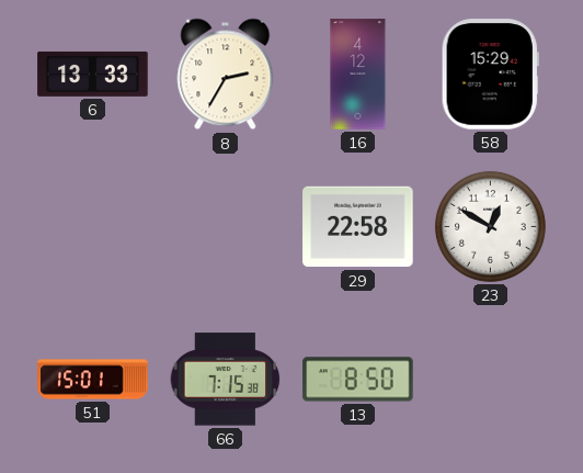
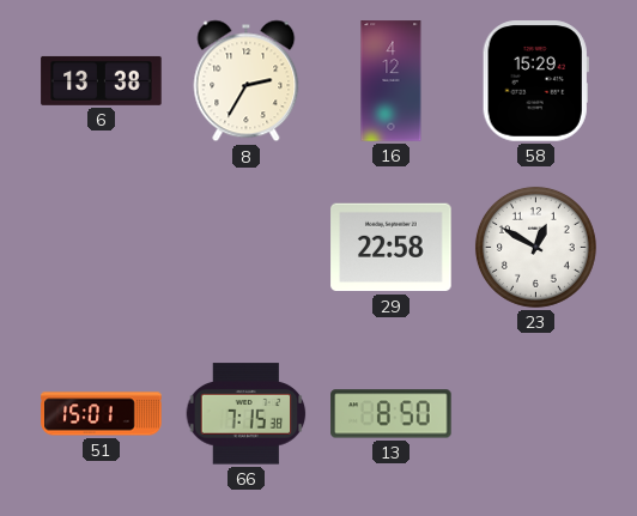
6: 13:33 -> 13:38
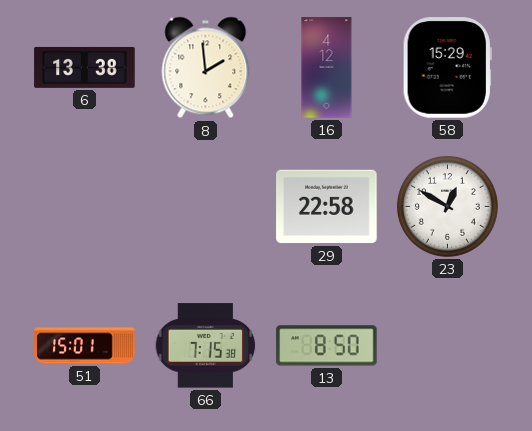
8: 2:35 -> 1:59
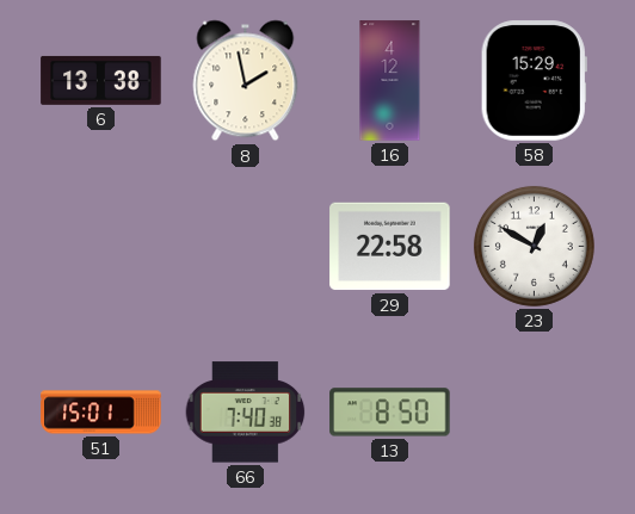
8: 1:59 -> 1:58
66: 7:15 -> 7:40
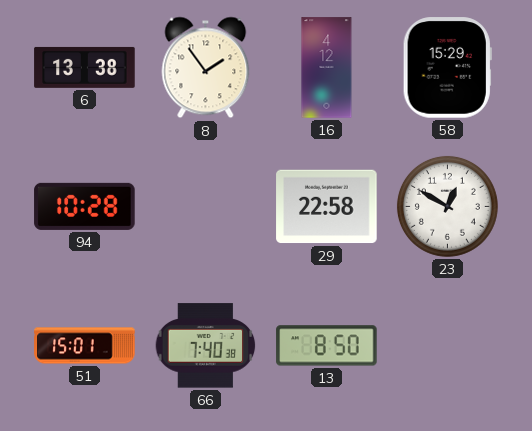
8: 1:58 -> 1:54
94: none -> 10:28
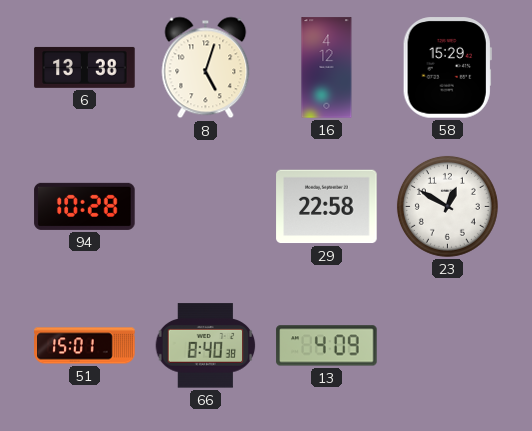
8: 1:54 -> 5:03
66: 7:40 -> 8:40
13: 8:50 -> 4:09
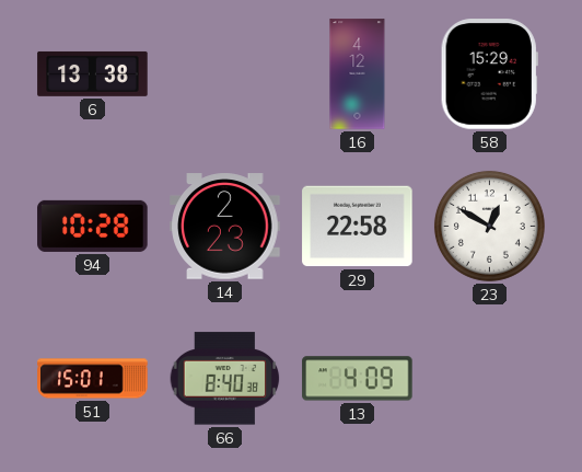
8: 5:03 -> none
14: none -> 2:23
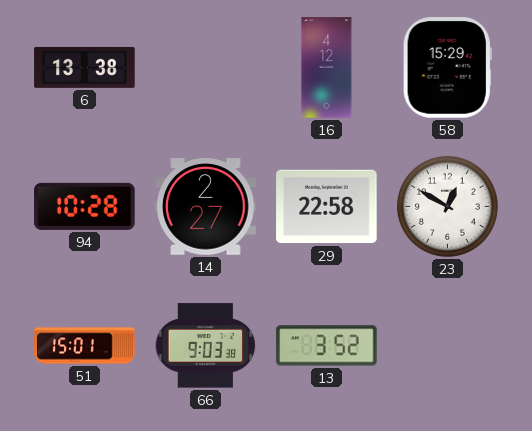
14: 2:23 -> 2:27
66: 8:40 -> 9:03
13: 4:09 -> 3:52
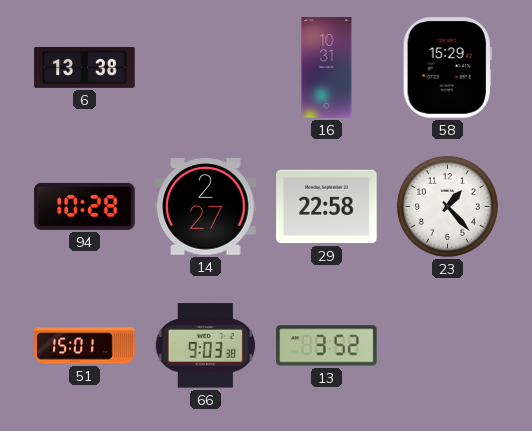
16: 4:12 -> 10:31
23: 12:50 -> 1:23
